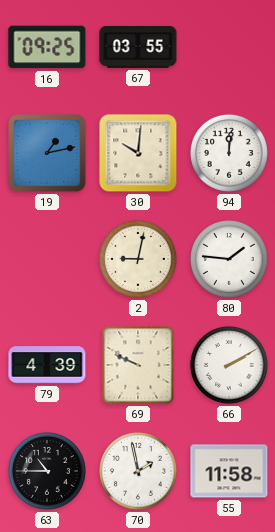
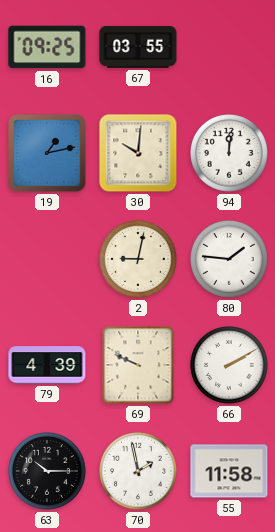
63: 10:45 -> 10:15
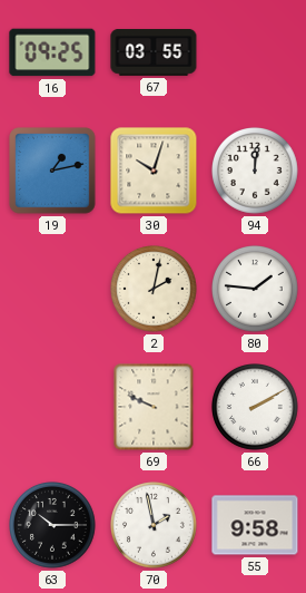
30: 10:01 -> 10:03
2: 9:02 -> 2:02
79: 4:39 -> none
55: 11:58 -> 9:58
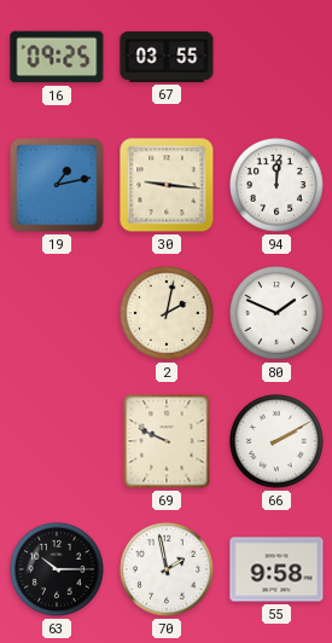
30: 10:03 -> 9:16
80: 1:46 -> 1:49
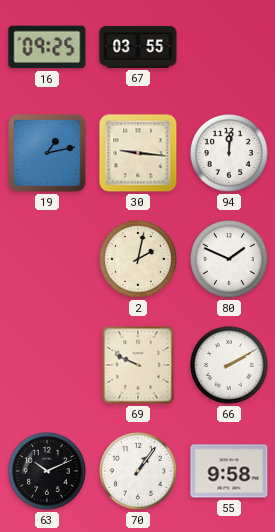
63: 10:15 -> 10:11
70: 1:58 -> 1:06
